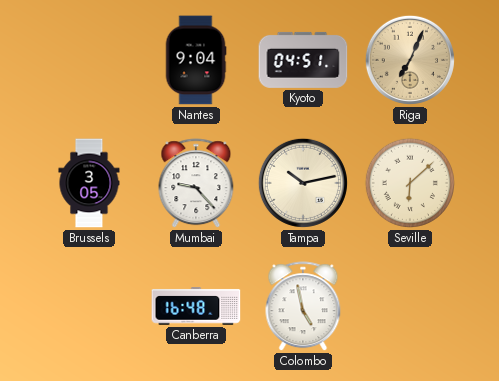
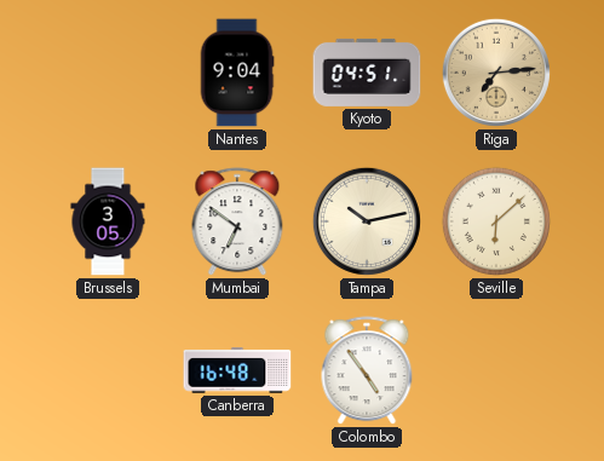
Riga: 7:04 -> 7:14
Mumbai: 9:23 -> 6:51
Colombo: 4:58 -> 4:54
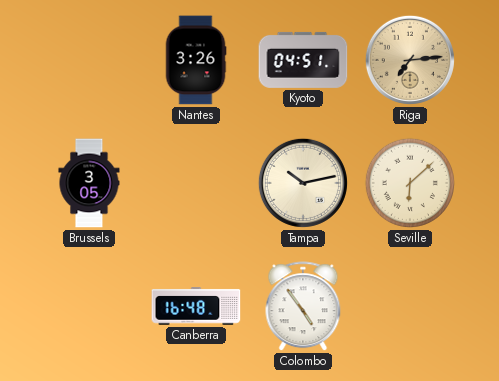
Nantes: 9:04 -> 3:26
Mumbai: 6:51 -> none
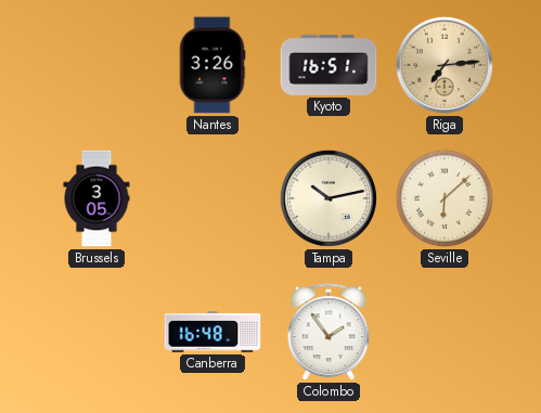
Kyoto: 04:51 -> 16:51
Colombo: 4:54 -> 1:54
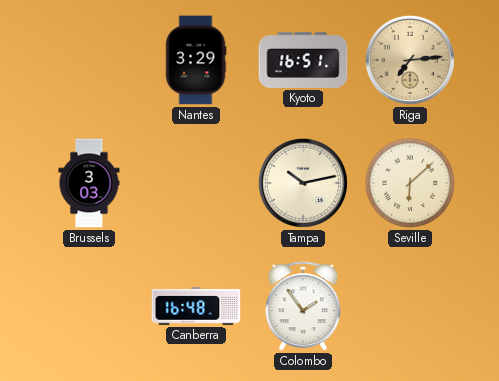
Nantes: 3:26 -> 3:29
Brussels: 3:05 -> 3:03
